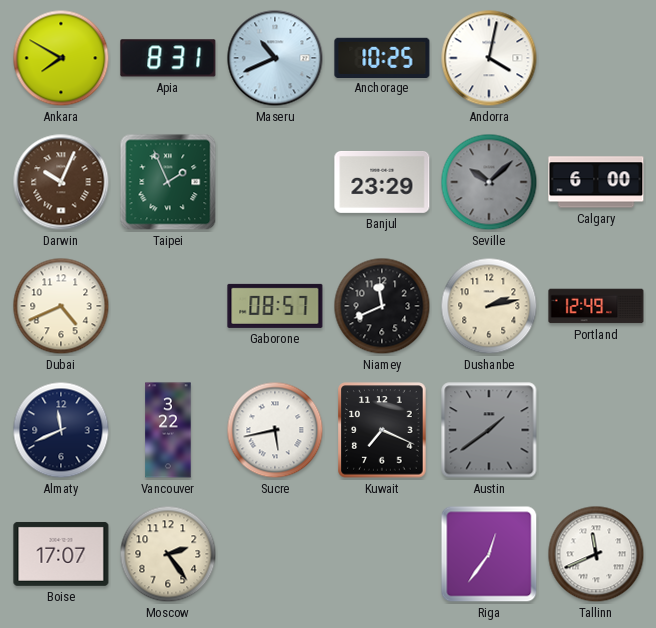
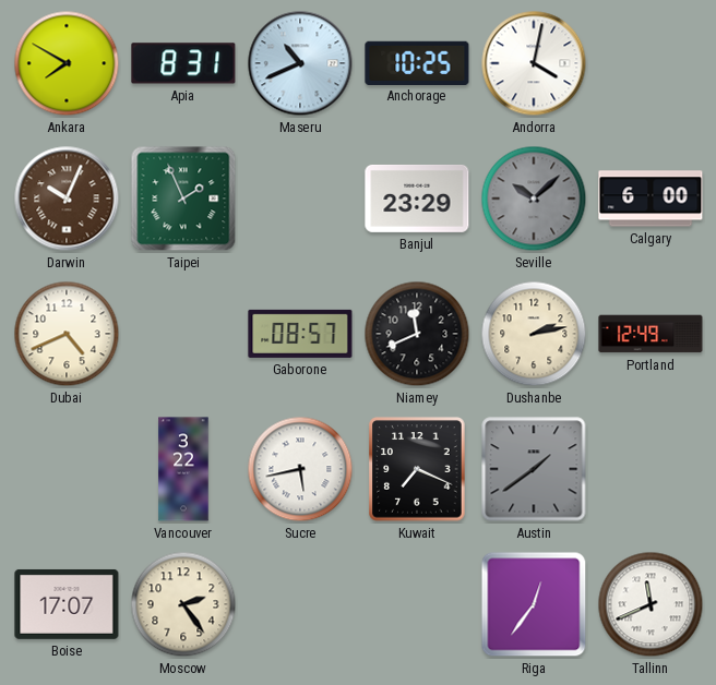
Almaty: 11:41 -> none
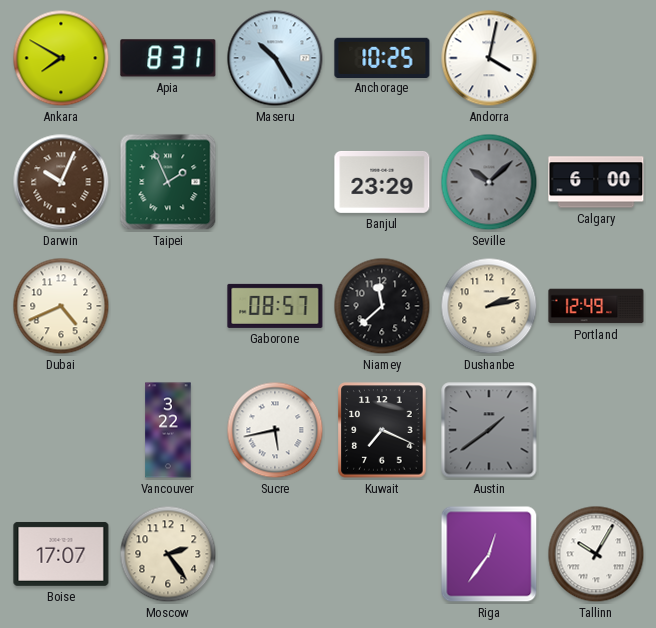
Maseru: 10:41 -> 10:25
Niamey: 11:41 -> 11:38
Tallinn: 11:41 -> 10:05
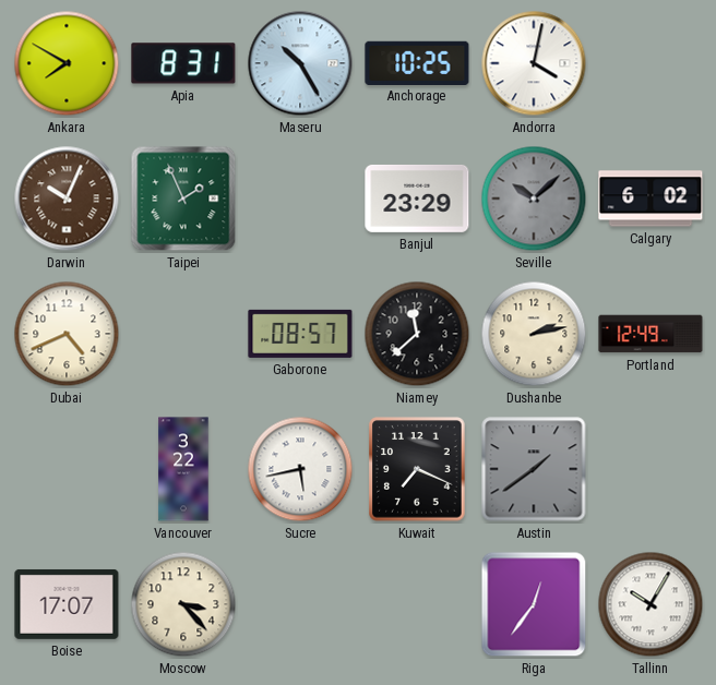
Calgary: 6:00 -> 6:02
Moscow: 2:24 -> 3:23
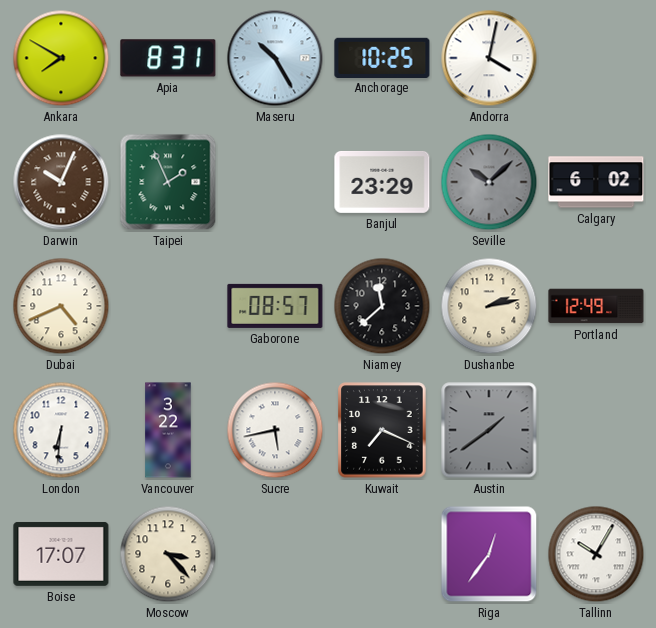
London: none -> 6:31
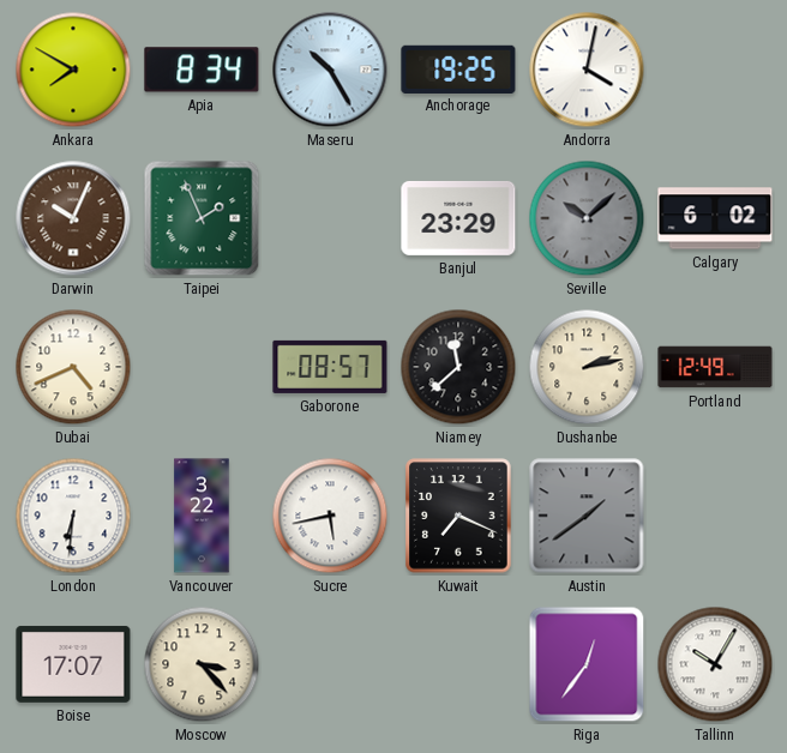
Apia: 8:31 -> 8:34
Anchorage: 10:25 -> 19:25
